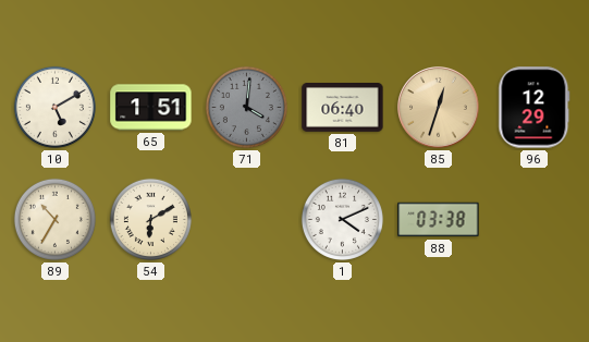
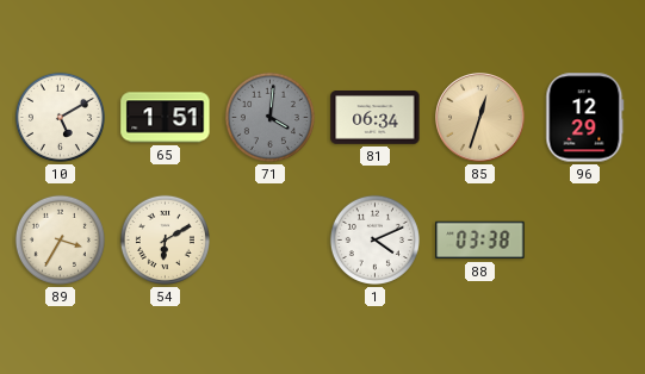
81: 06:40 -> 06:34
89: 10:35 -> 3:35
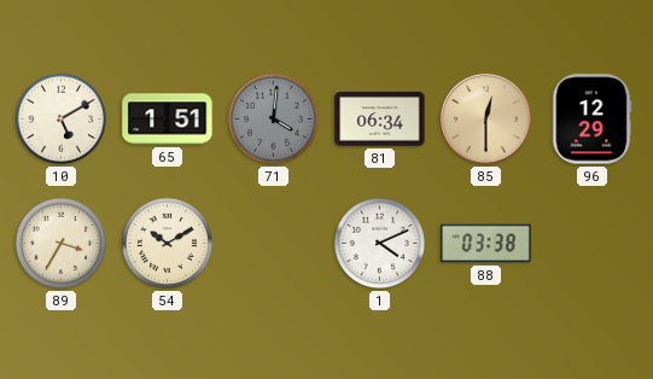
85: 12:33 -> 12:30
54: 6:10 -> 10:10
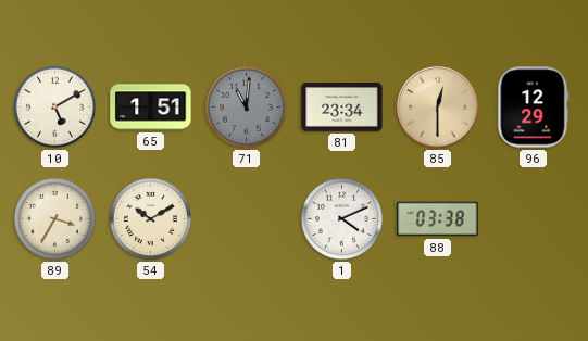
71: 4:01 -> 11:01
81: 06:34 -> 23:34
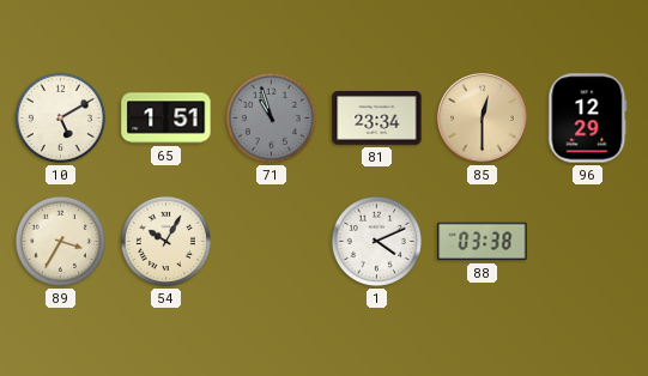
71: 11:01 -> 10:57
54: 10:10 -> 10:05
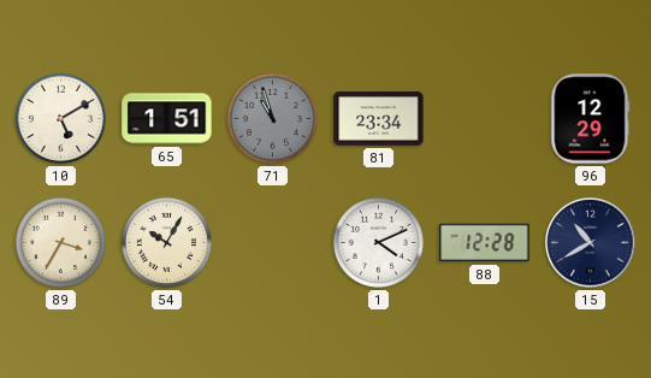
85: 12:30 -> none
88: 03:38 -> 12:28
15: none -> 10:40
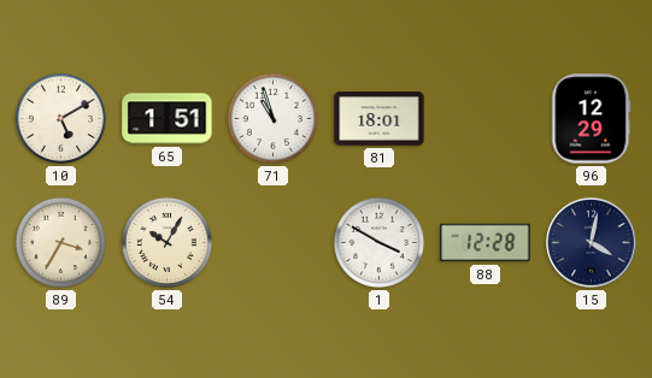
71 dial: grey -> white
81: 23:34 -> 18:01
1: 4:11 -> 3:50
15: 10:40 -> 4:02
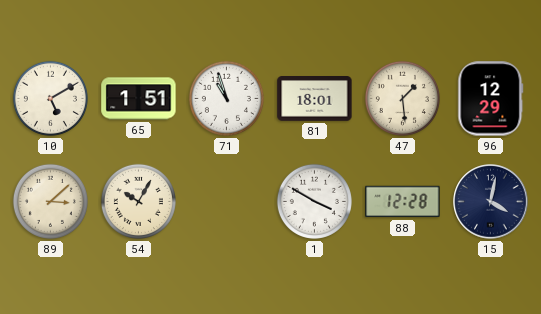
47: none -> 1:29
89: 3:35 -> 3:08
